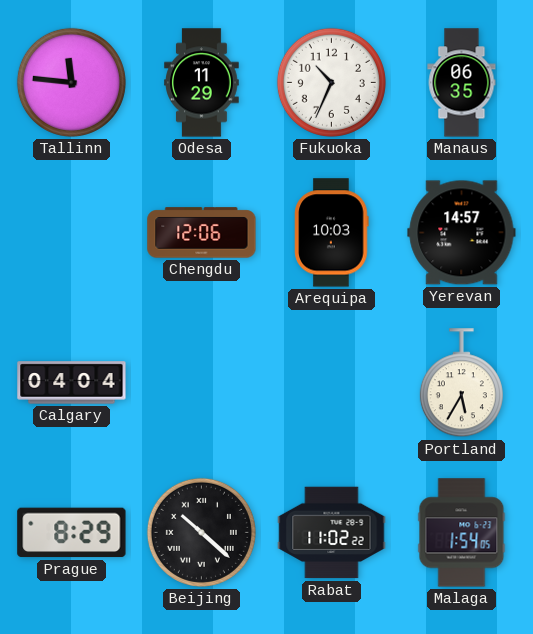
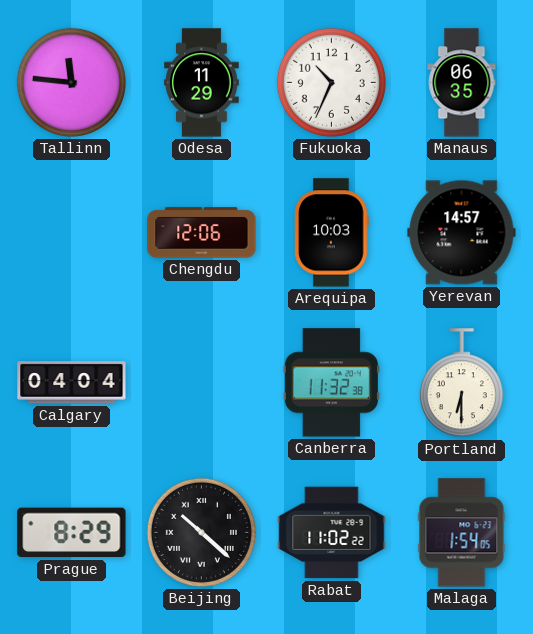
Canberra: none -> 11:32
Portland: 5:35 -> 6:30
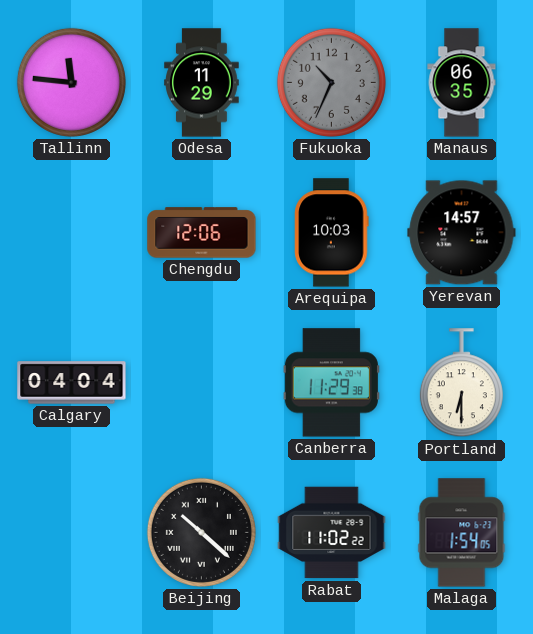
Fukuoka dial: white -> grey
Canberra: 11:32 -> 11:29
Prague: 8:29 -> none
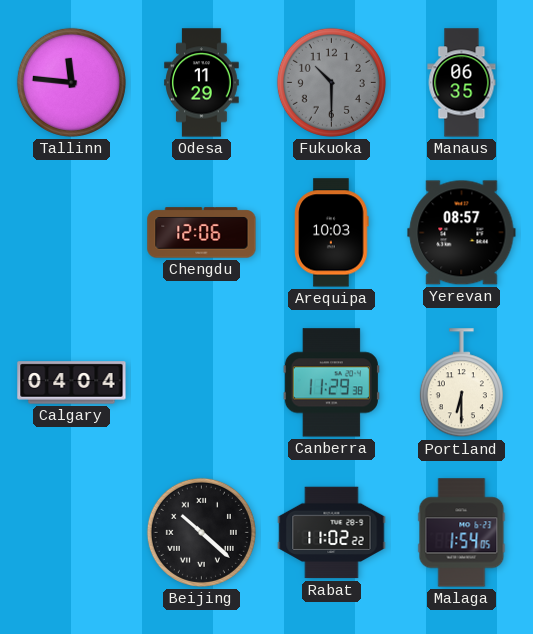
Fukuoka: 10:34 -> 10:30
Yerevan: 14:57 -> 08:57
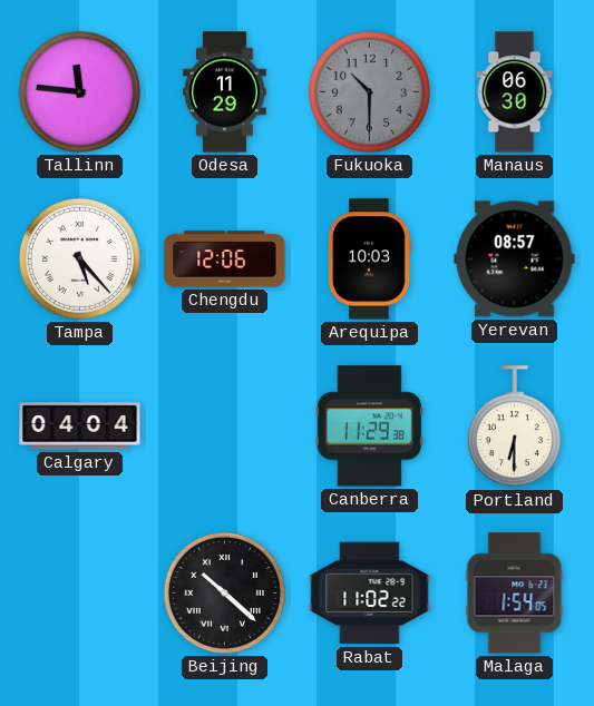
Manaus: 06:35 -> 06:30
Tampa: none -> 5:23
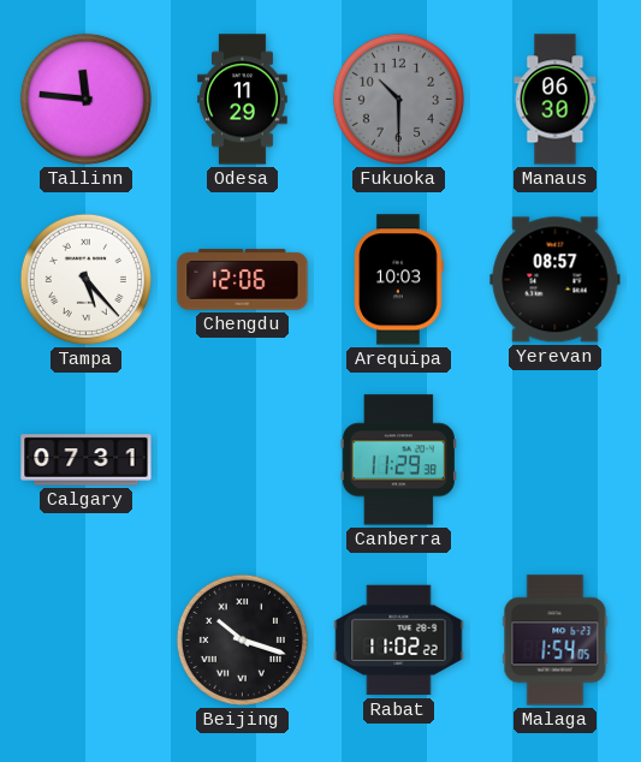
Calgary: 04:04 -> 07:31
Portland: 6:30 -> none
Beijing: 10:22 -> 10:18
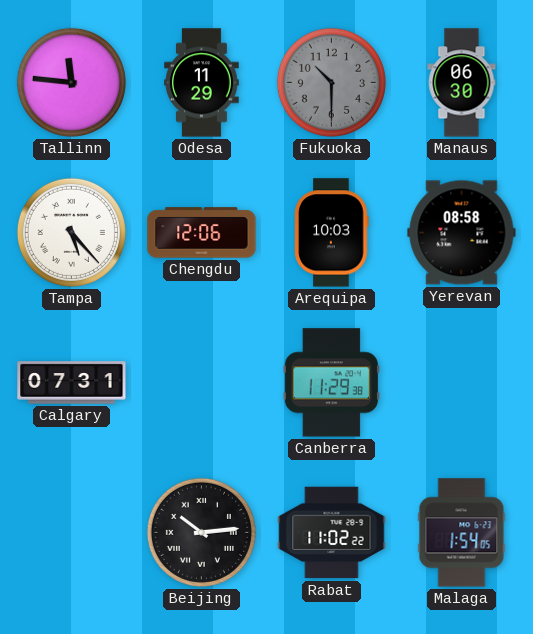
Yerevan: 08:57 -> 08:58
Beijing: 10:18 -> 10:14
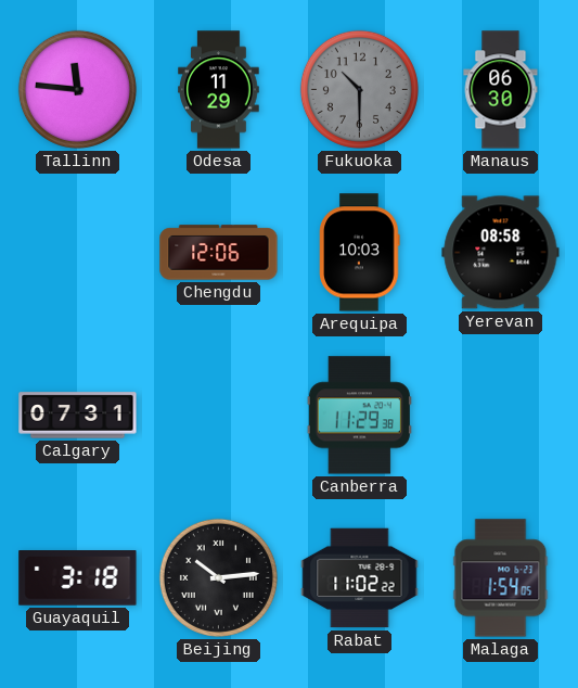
Tampa: 5:23 -> none
Guayaquil: none -> 3:18
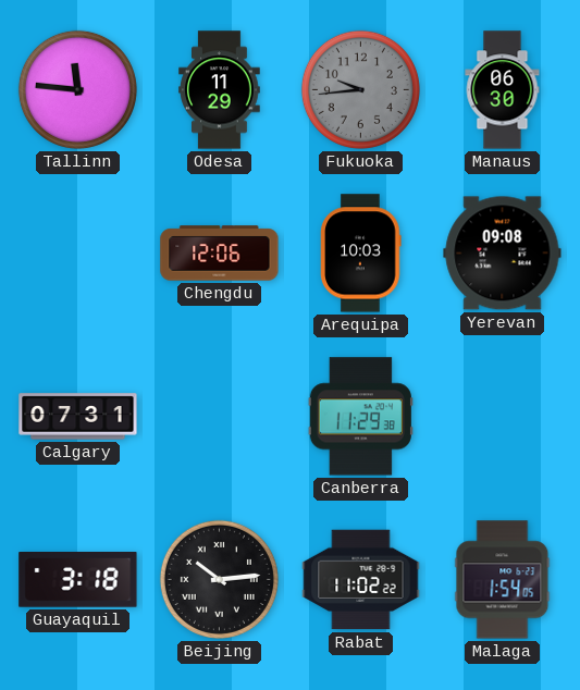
Fukuoka: 10:30 -> 9:44
Yerevan: 08:58 -> 09:08
